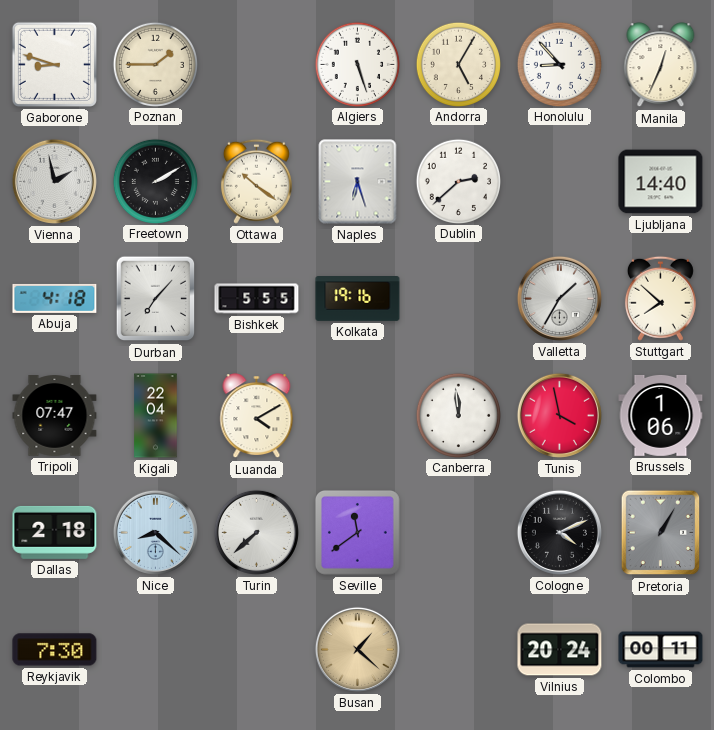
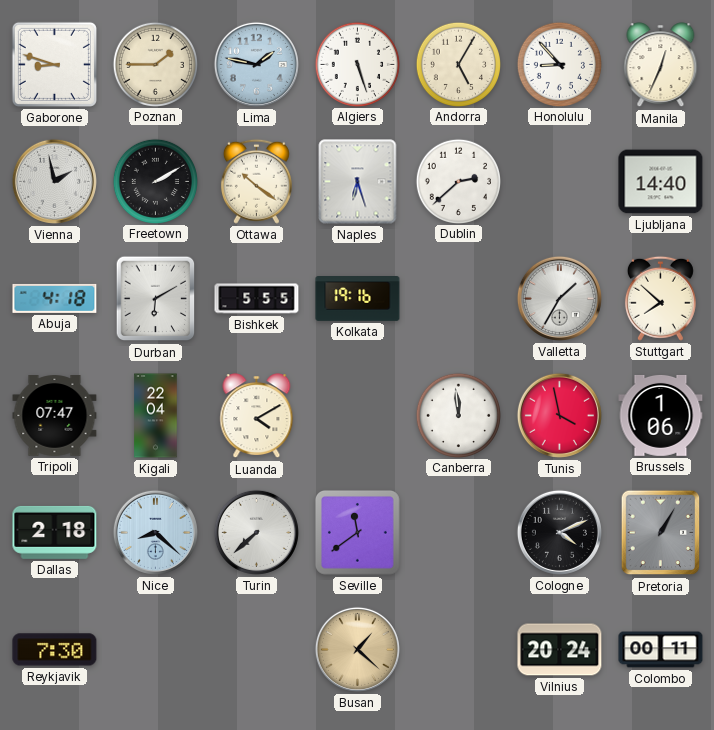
Lima: none -> 1:47
Durban: 7:07 -> 6:10
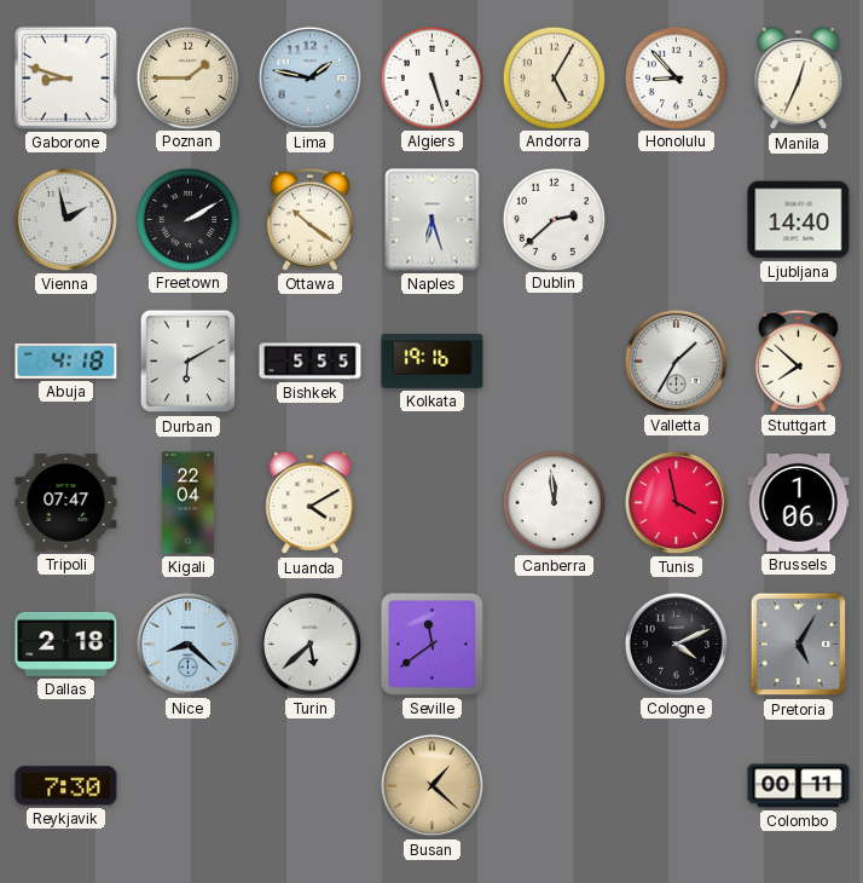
Turin: 7:38 -> 5:38
Pretoria: 1:05 -> 5:05
Vilnius: 20:24 -> none
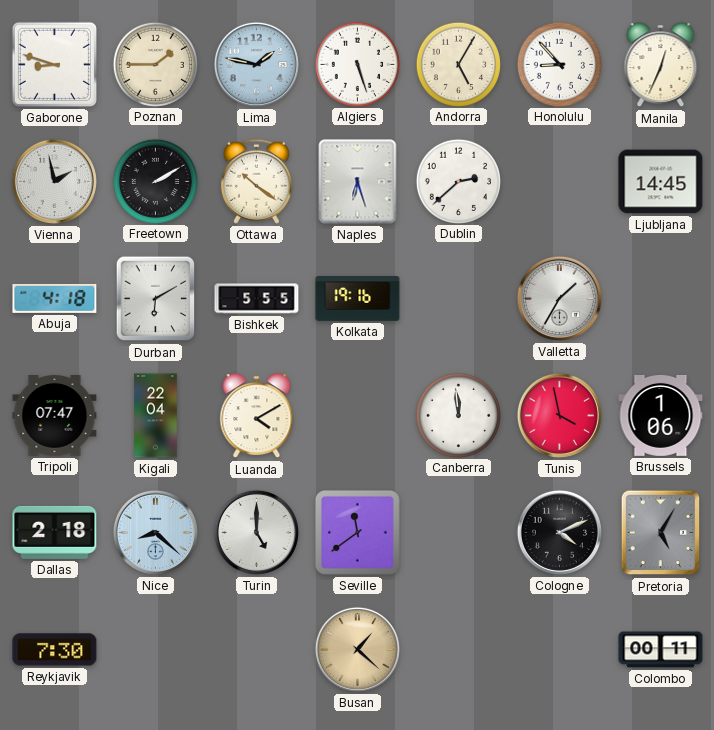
Ljubljana: 14:40 -> 14:45
Stuttgart: 7:52 -> none
Turin: 5:38 -> 5:00
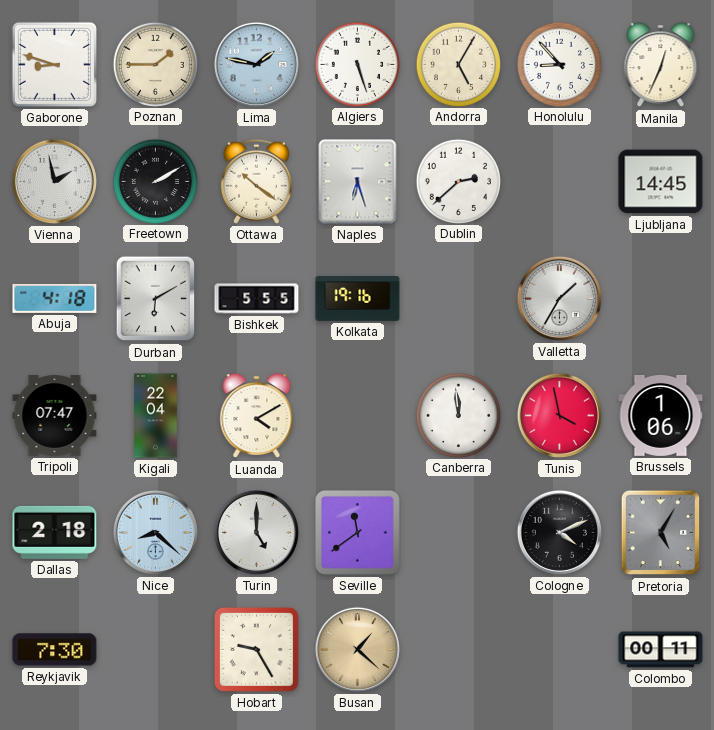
Hobart: none -> 9:25
